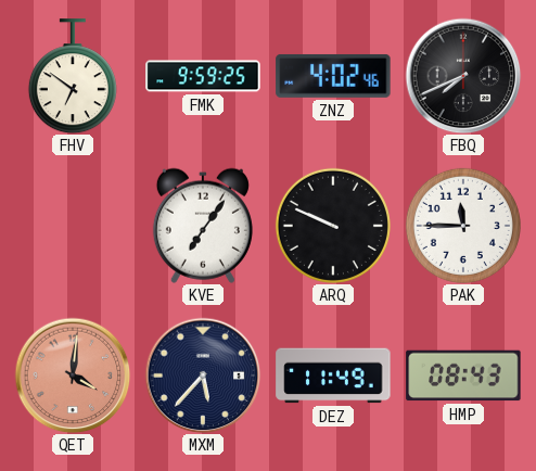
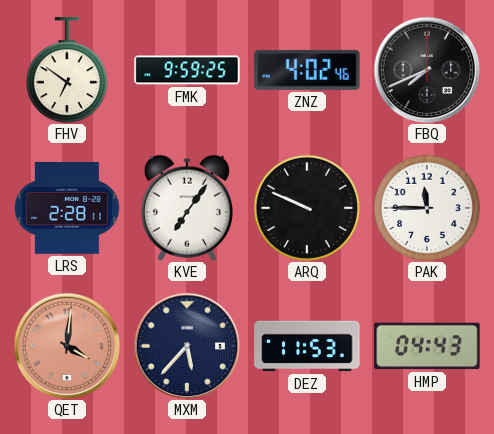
LRS: none -> 2:28
DEZ: 11:49 -> 11:53
HMP: 08:43 -> 04:43
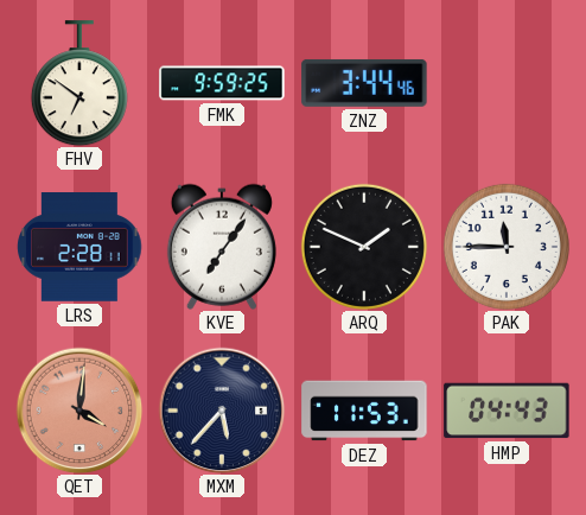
ZNZ: 4:02 -> 3:44
FBQ: 7:41 -> none
ARQ: 9:49 -> 1:49
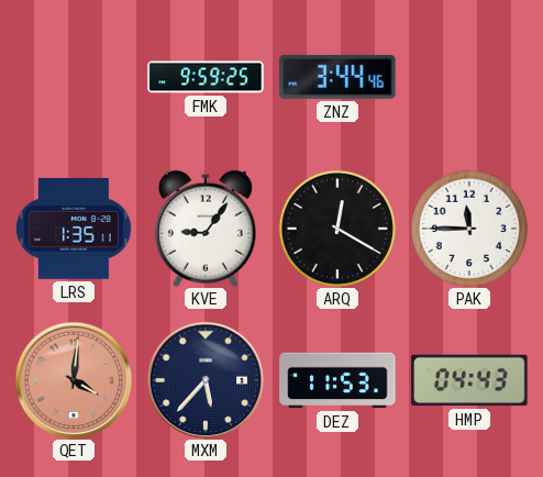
FHV: 6:51 -> none
LRS: 2:28 -> 1:35
KVE: 7:06 -> 9:06
ARQ: 1:49 -> 12:20
